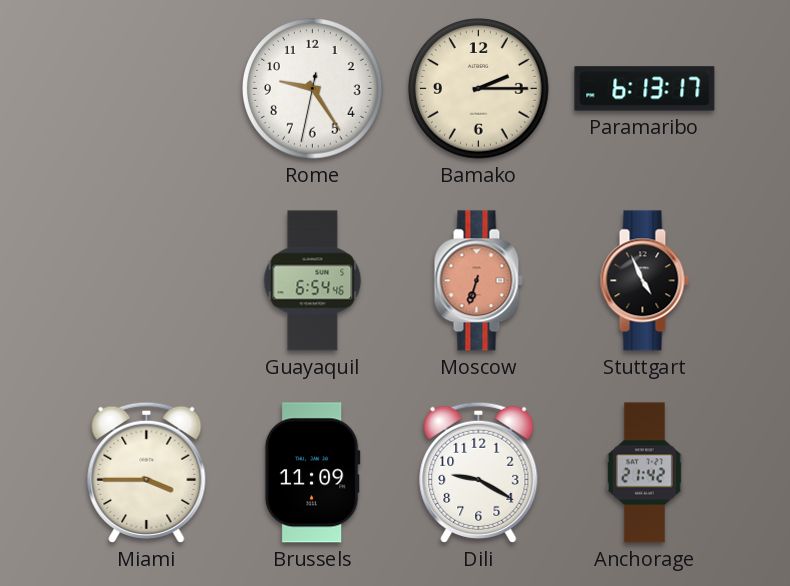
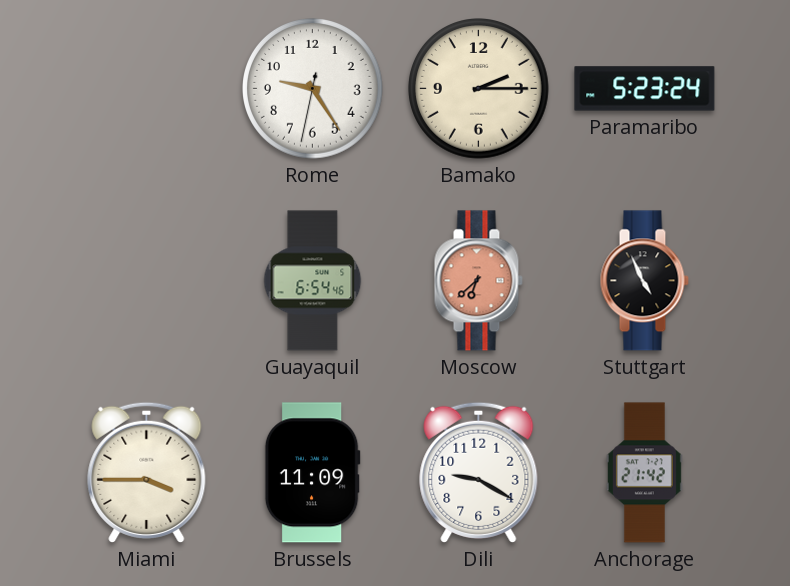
Paramaribo: 6:13 -> 5:23
Moscow: 6:33 -> 6:38
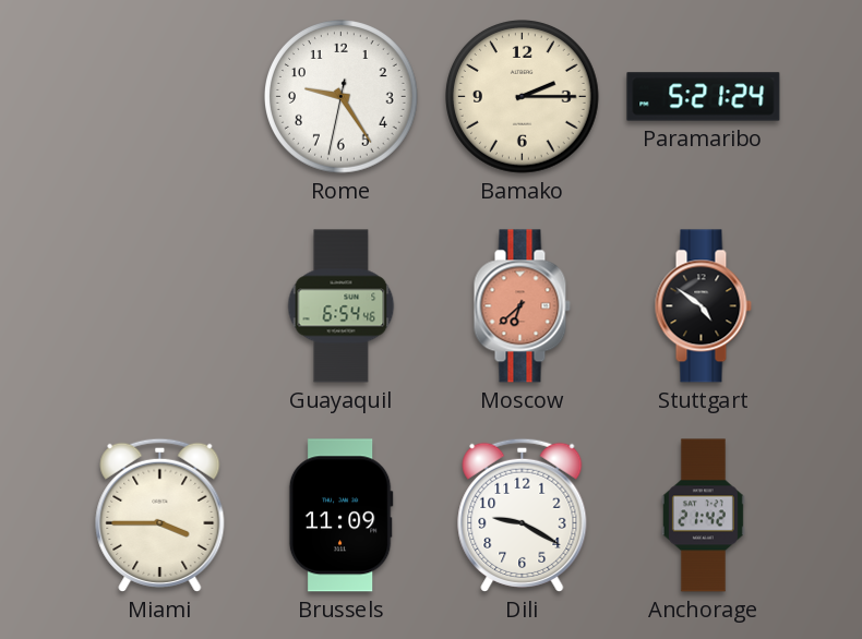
Paramaribo: 5:23 -> 5:21
Stuttgart: 4:56 -> 4:51
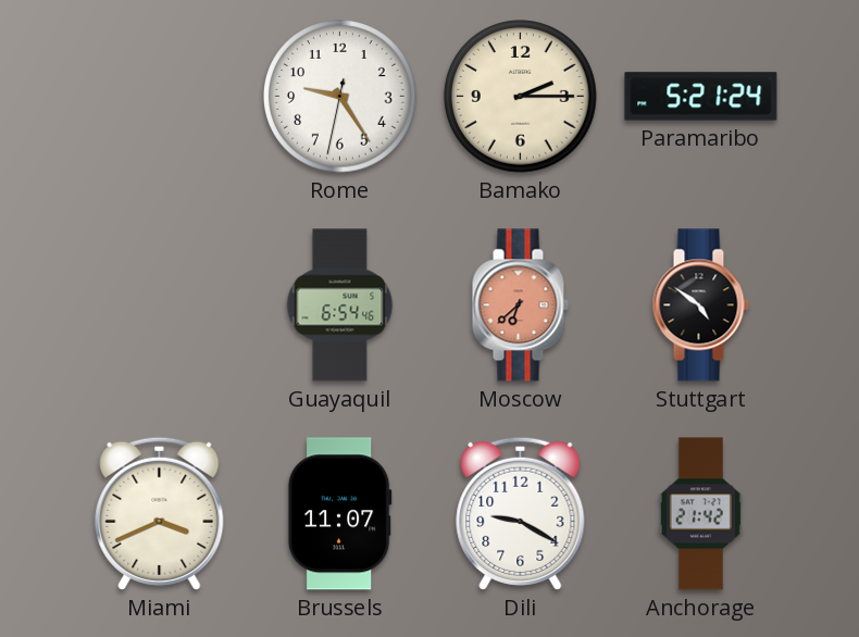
Miami: 3:45 -> 3:41
Brussels: 11:09 -> 11:07
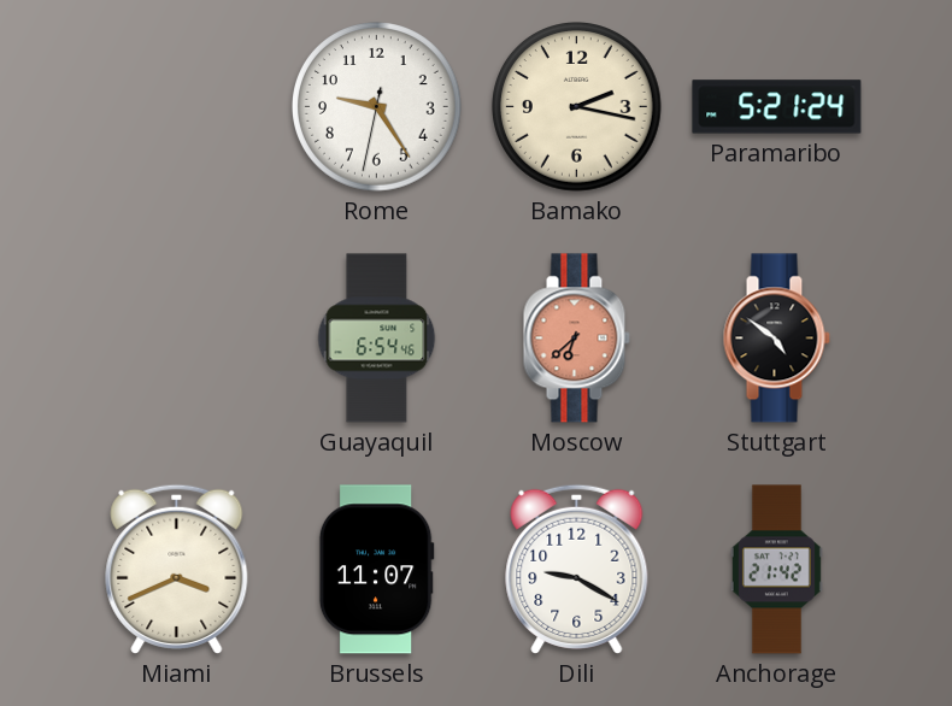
Bamako: 2:15 -> 2:17
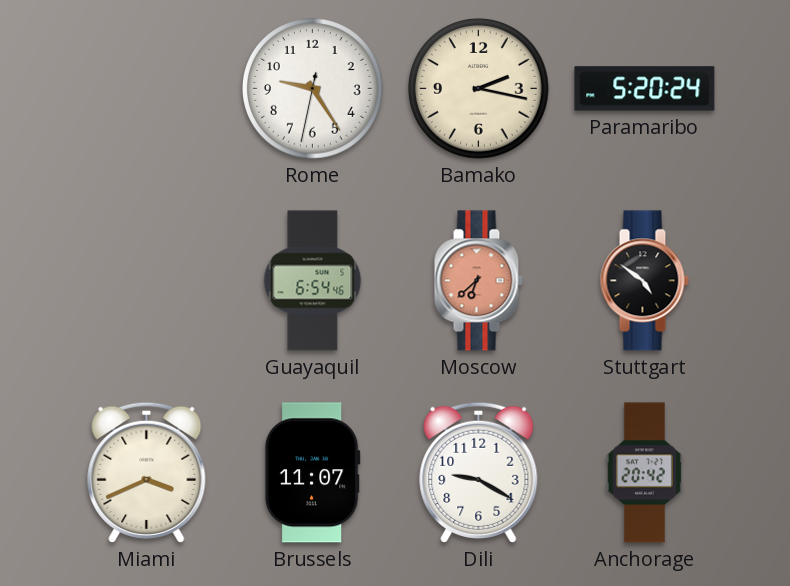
Paramaribo: 5:21 -> 5:20
Anchorage: 21:42 -> 20:42
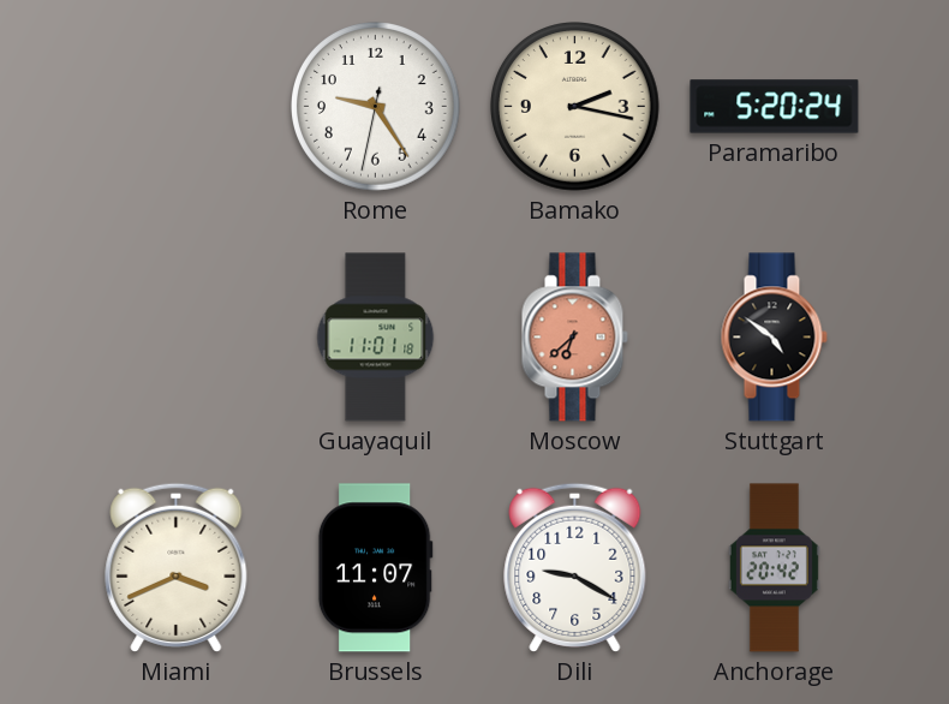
Guayaquil: 6:54 -> 11:01
